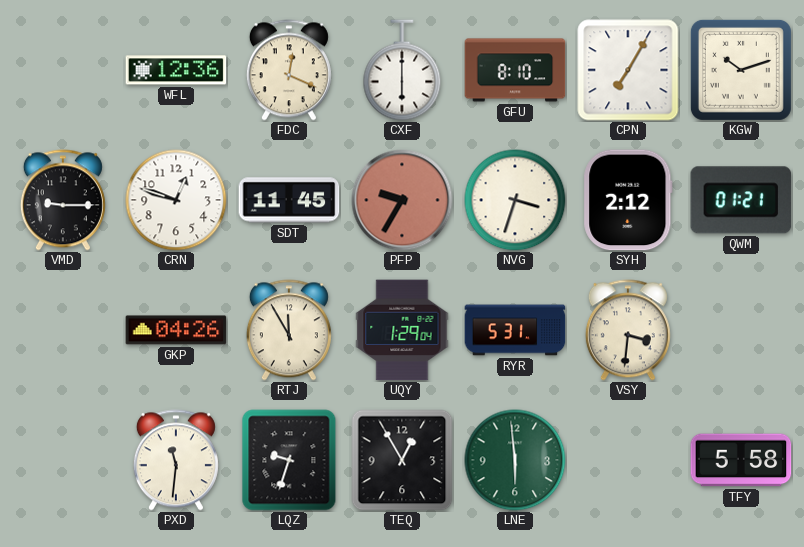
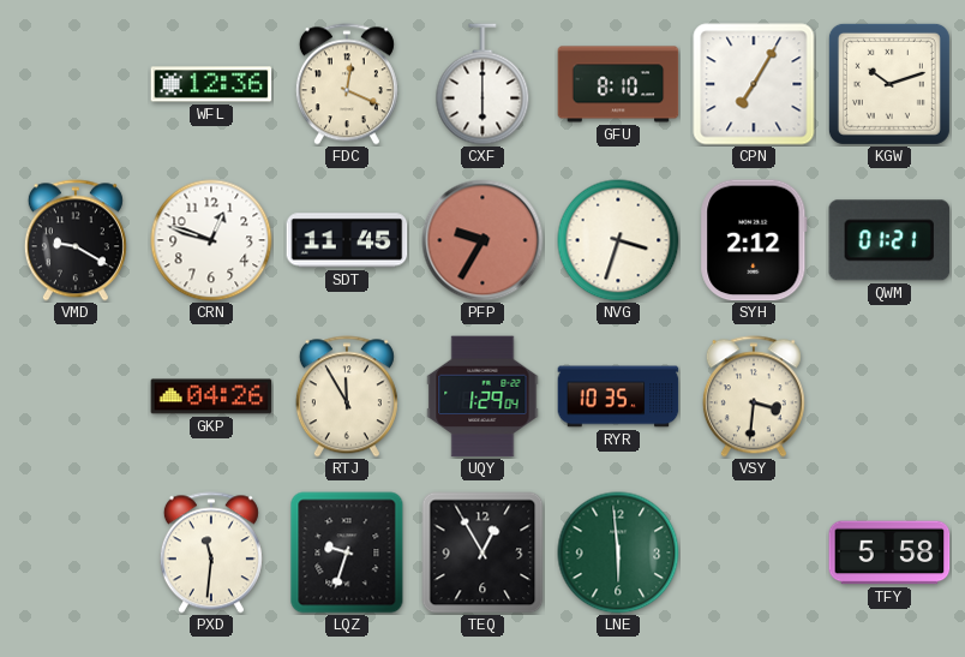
VMD: 9:15 -> 9:20
RYR: 5:31 -> 10:35
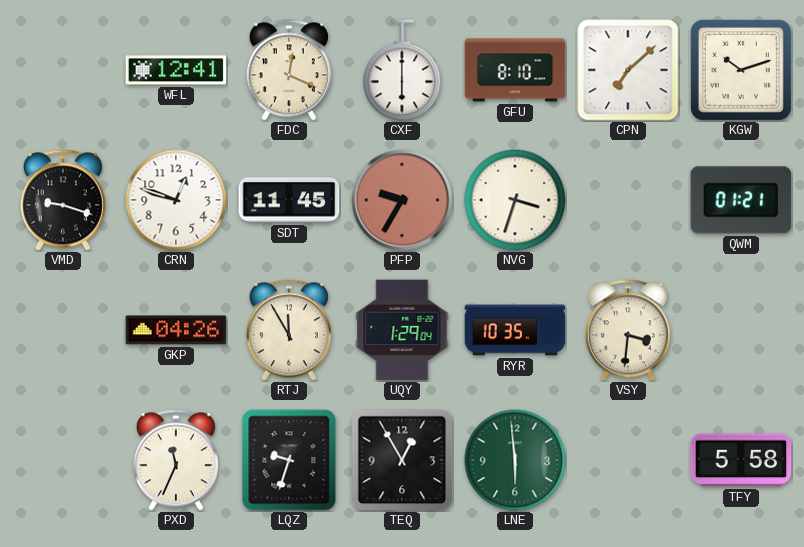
WFL: 12:36 -> 12:41
CPN: 7:05 -> 7:08
VMD: 9:20 -> 9:18
SYH: 2:12 -> none
PXD: 11:31 -> 11:34
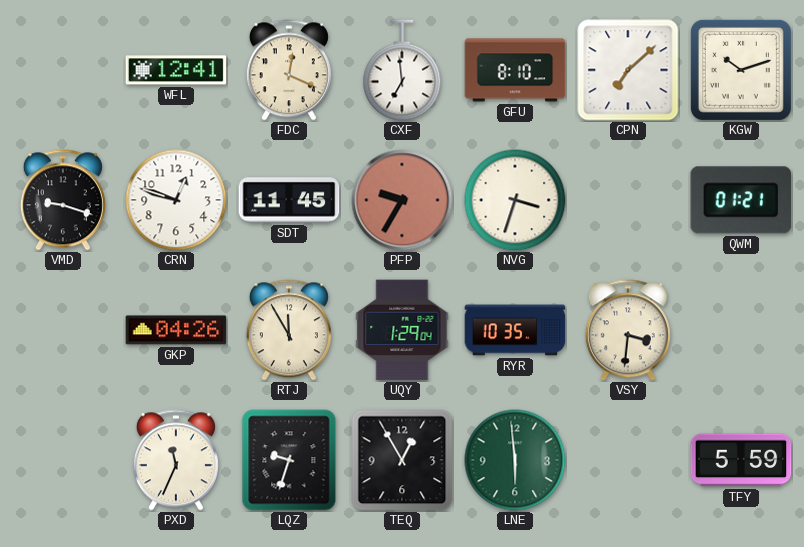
CXF: 6:00 -> 6:59
TFY: 5:58 -> 5:59
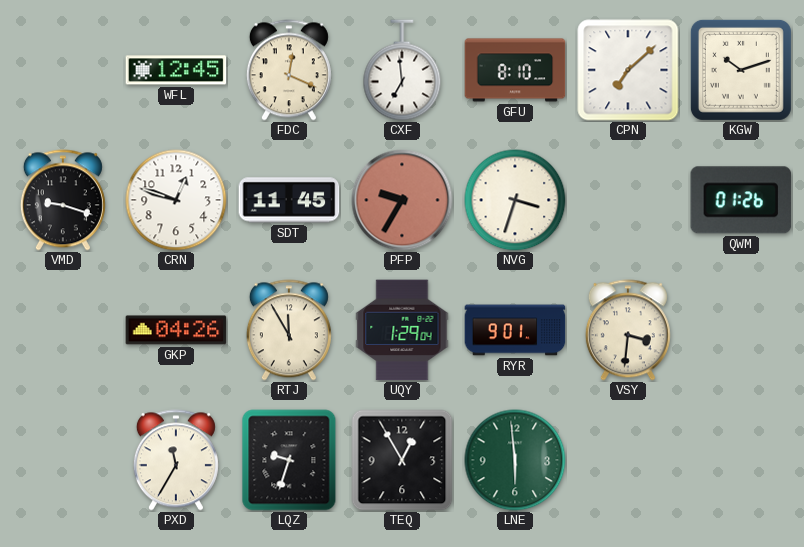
WFL: 12:41 -> 12:45
QWM: 01:21 -> 01:26
RYR: 10:35 -> 9:01
PXD: 11:34 -> 11:35
TFY: 5:59 -> none
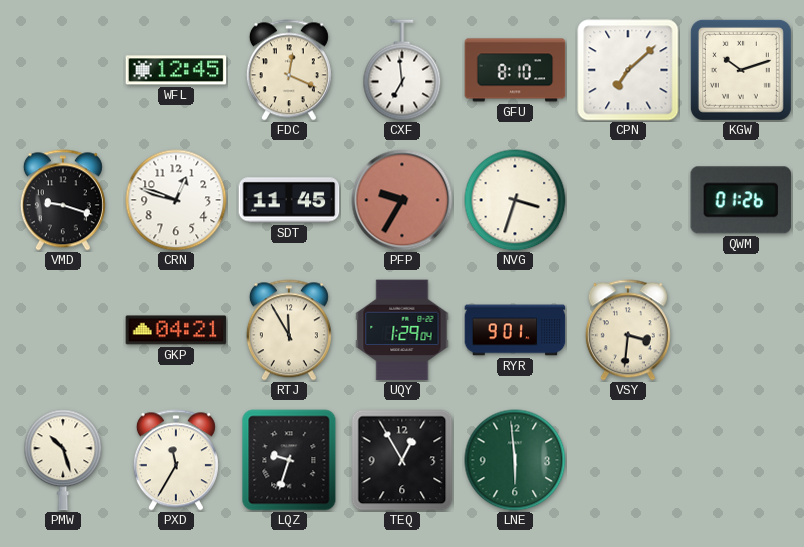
GKP: 04:26 -> 04:21
PMW: none -> 10:27
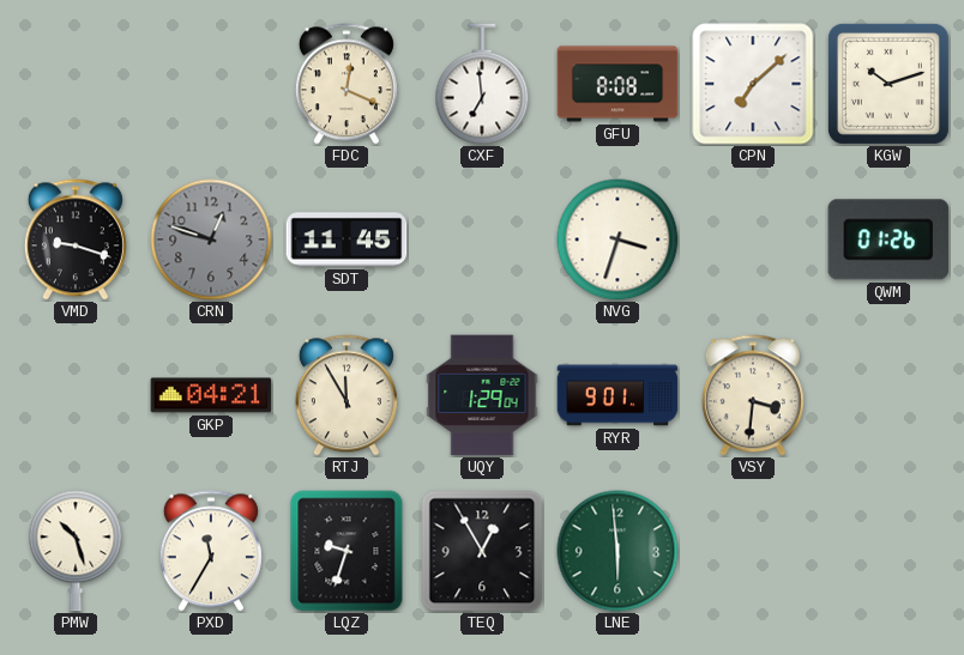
WFL: 12:45 -> none
GFU: 8:10 -> 8:08
CRN dial: white -> grey
PFP: 9:35 -> none
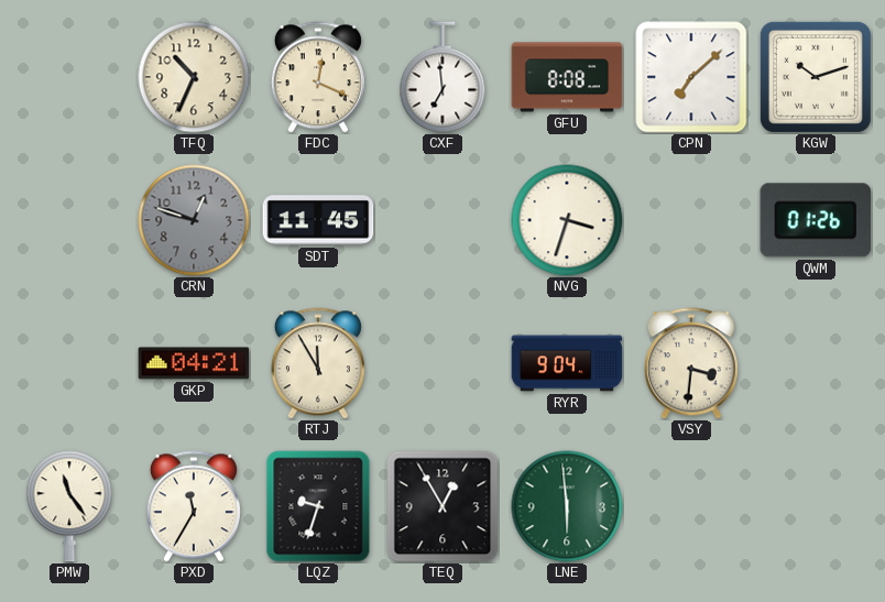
TFQ: none -> 10:34
VMD: 9:18 -> none
UQY: 1:29 -> none
RYR: 9:01 -> 9:04
PMW: 10:27 -> 11:24
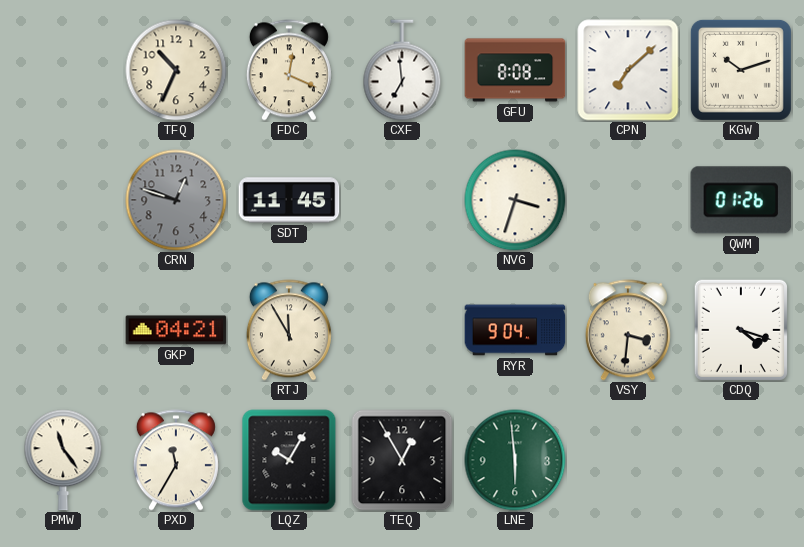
CDQ: none -> 4:18
LQZ: 9:33 -> 10:05
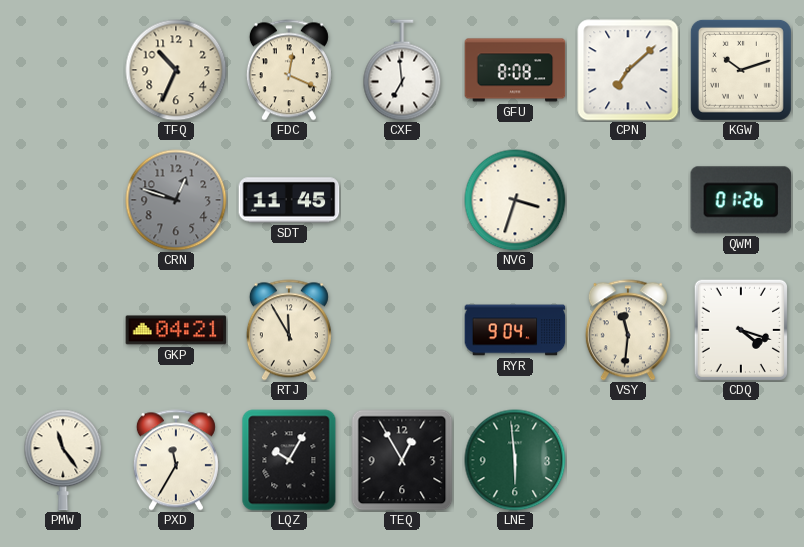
VSY: 3:31 -> 11:31
